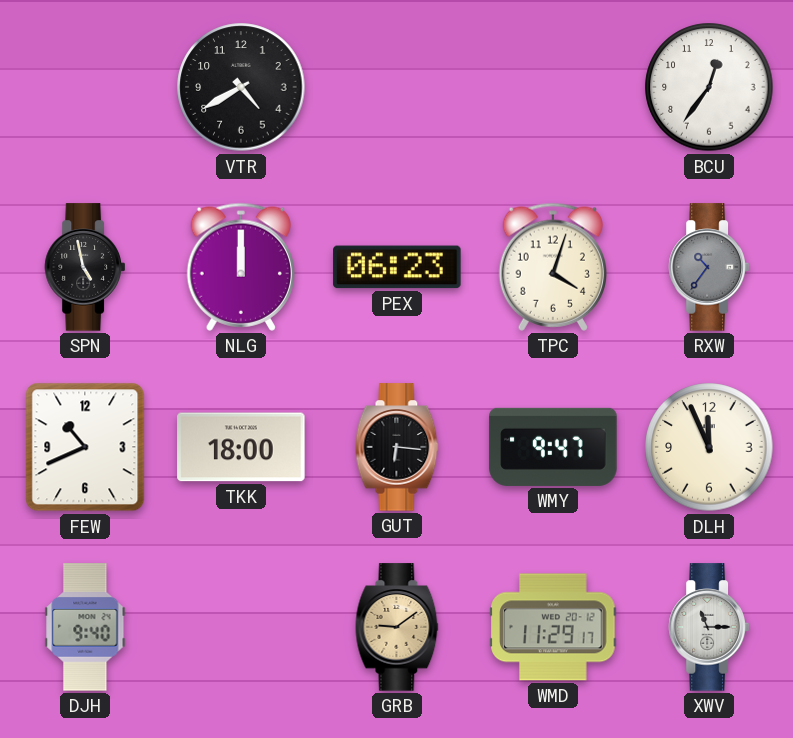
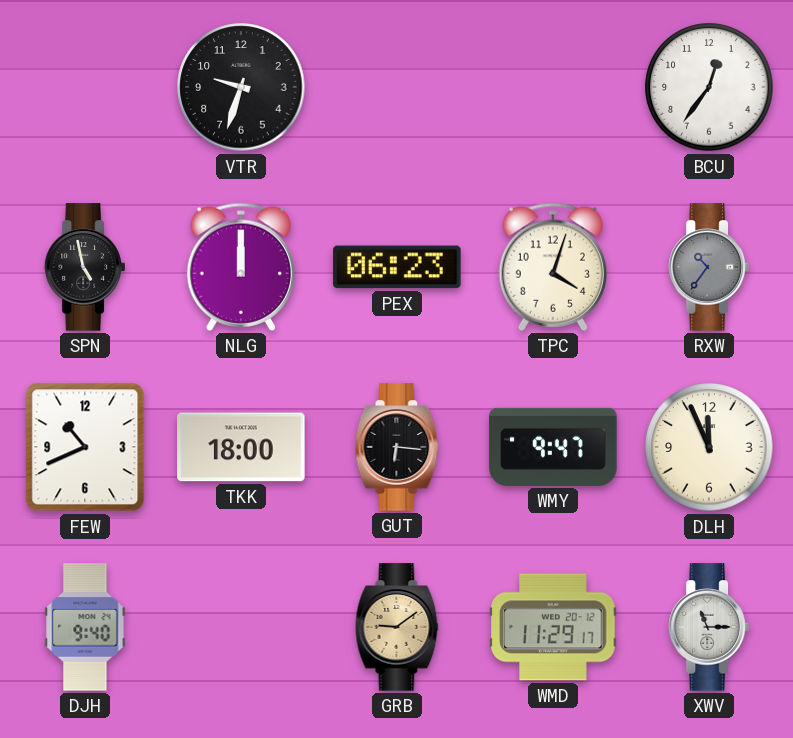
VTR: 4:40 -> 9:33
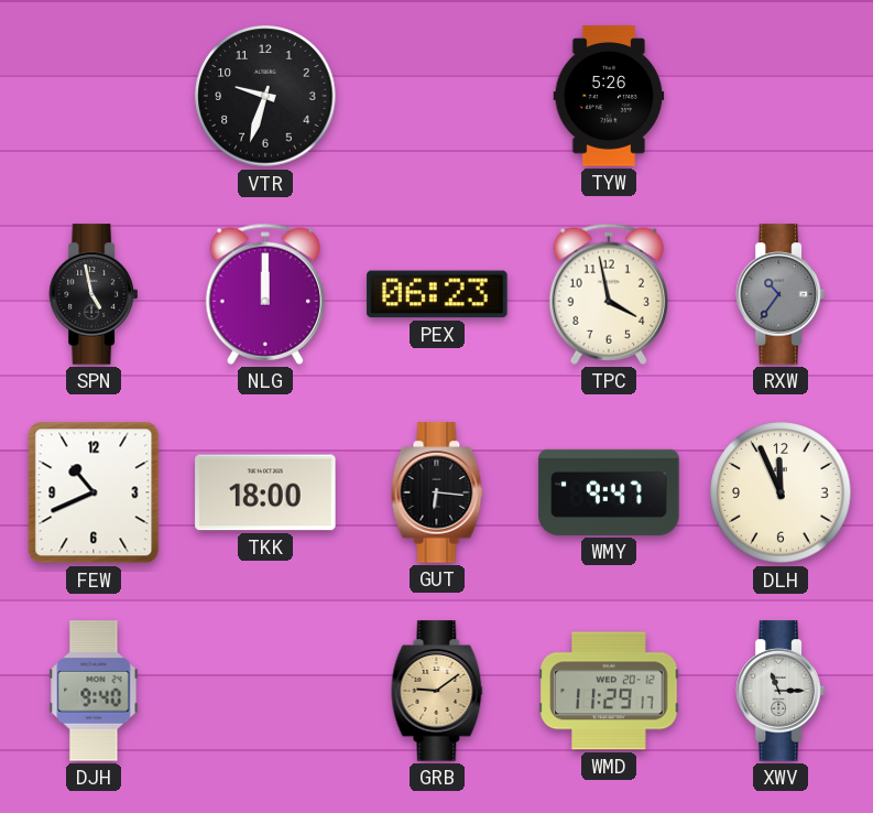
TYW: none -> 5:26
BCU: 12:36 -> none
TPC: 4:03 -> 3:58
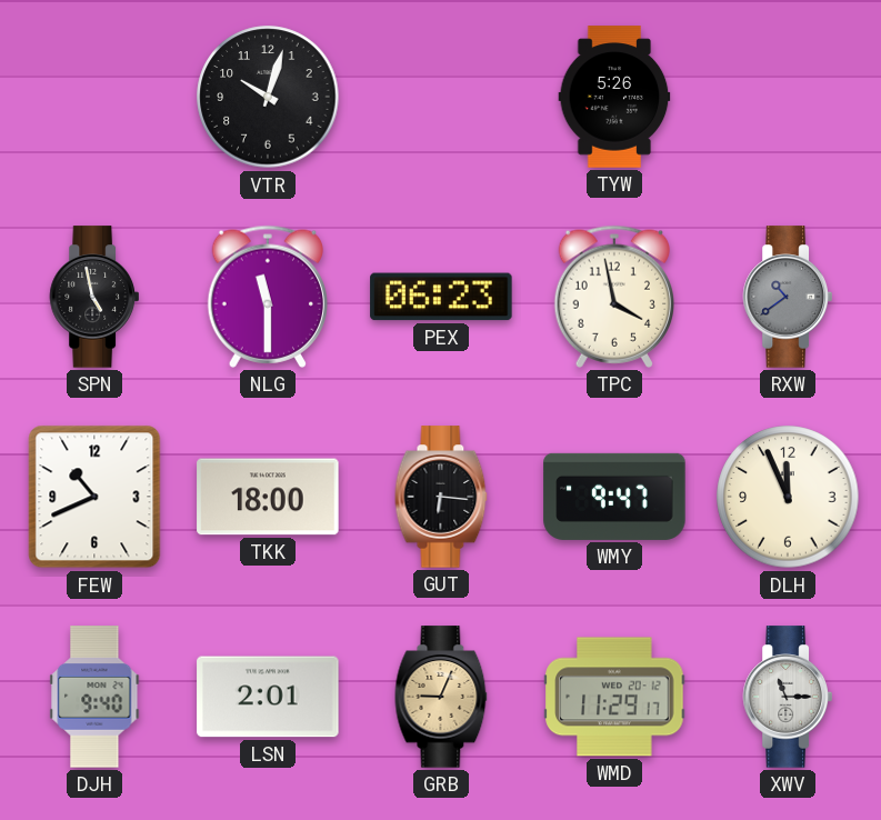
VTR: 9:33 -> 10:03
NLG: 12:00 -> 11:30
RXW: 10:36 -> 10:39
LSN: none -> 2:01
GRB: 9:09 -> 9:04
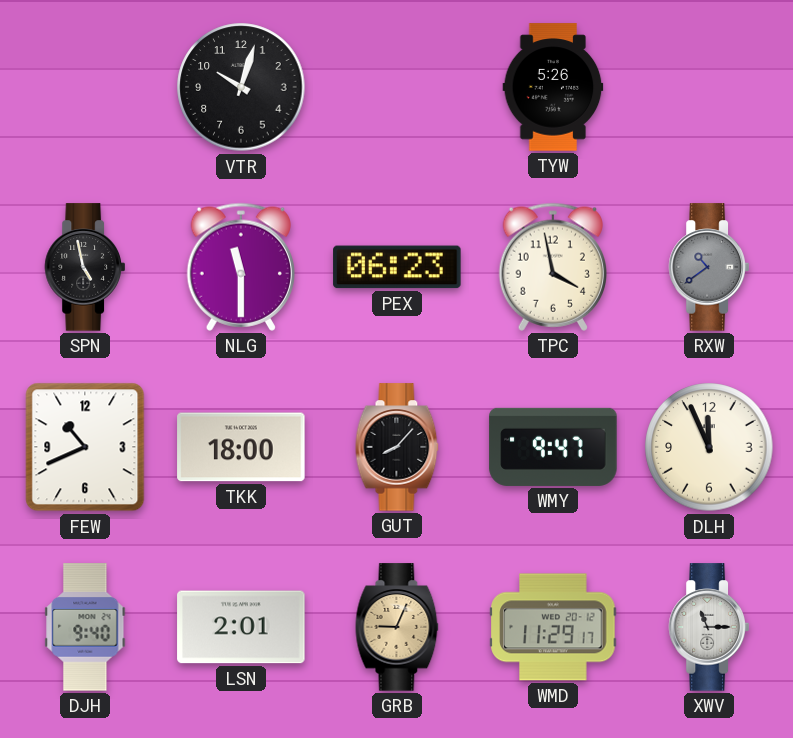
GUT: 6:16 -> 8:07
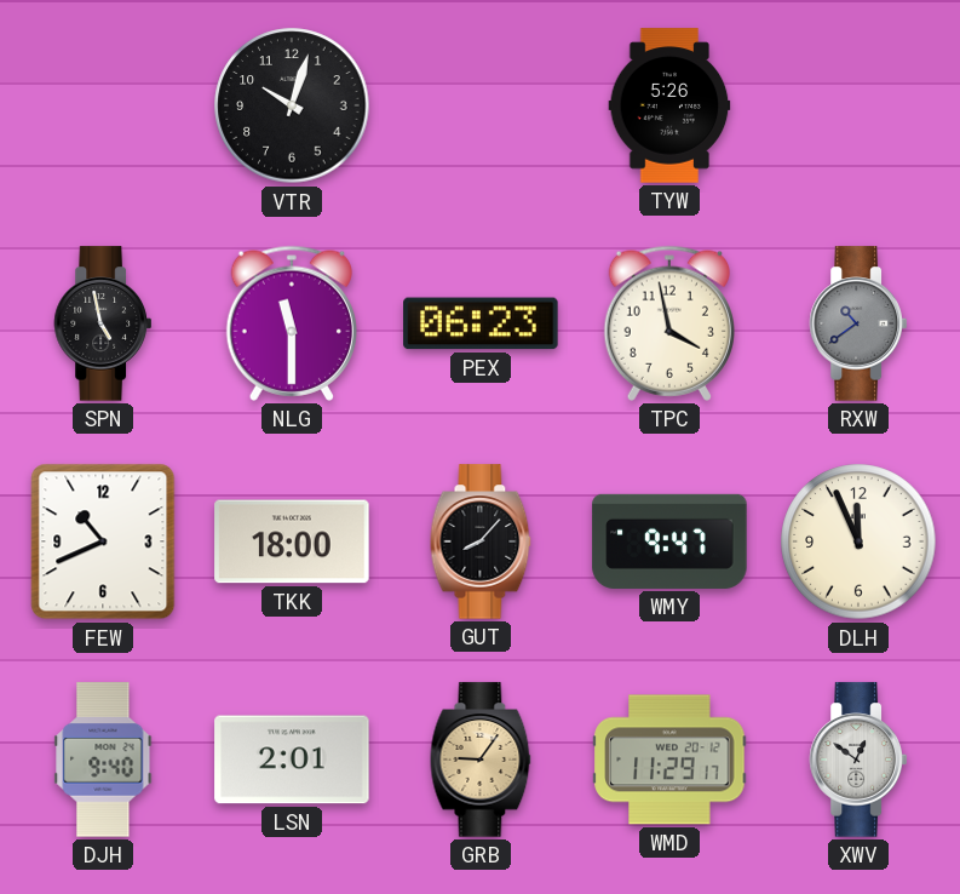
GRB: 9:04 -> 9:06
XWV: 11:15 -> 12:51
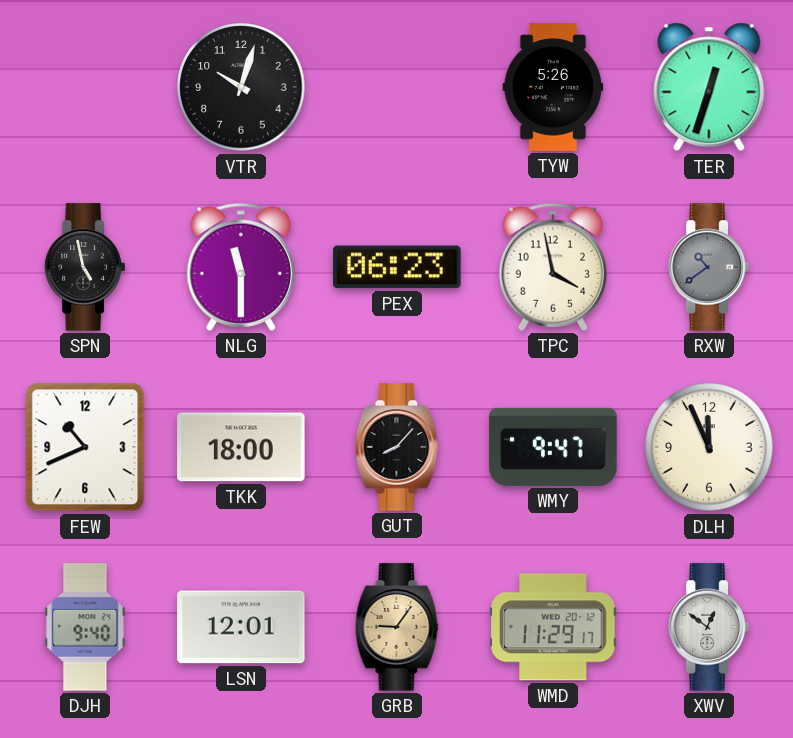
TER: none -> 12:33
LSN: 2:01 -> 12:01
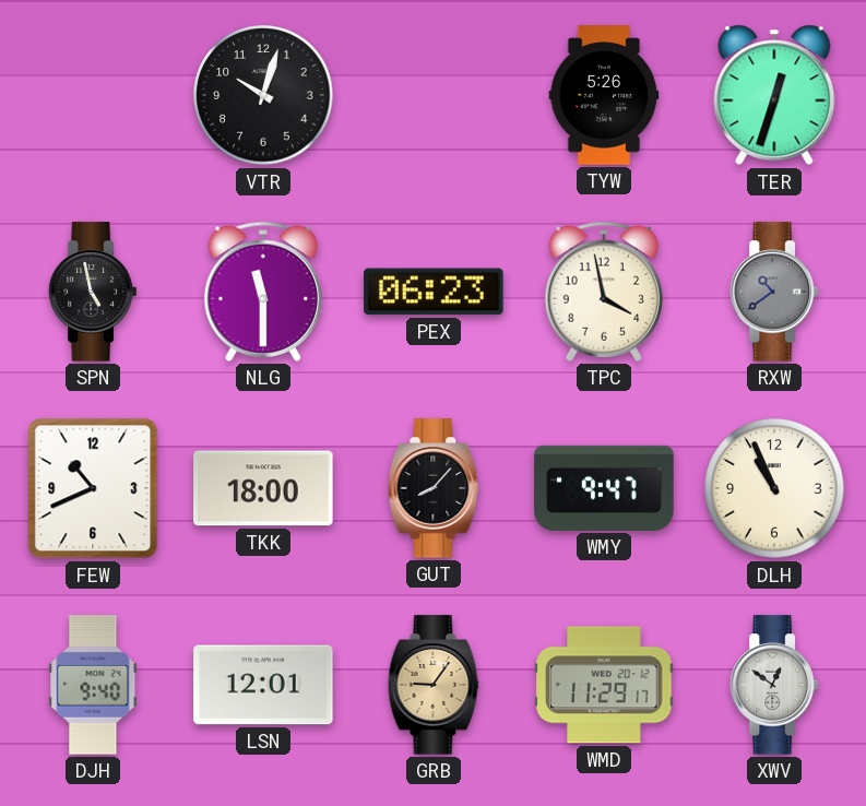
DLH: 11:56 -> 10:56
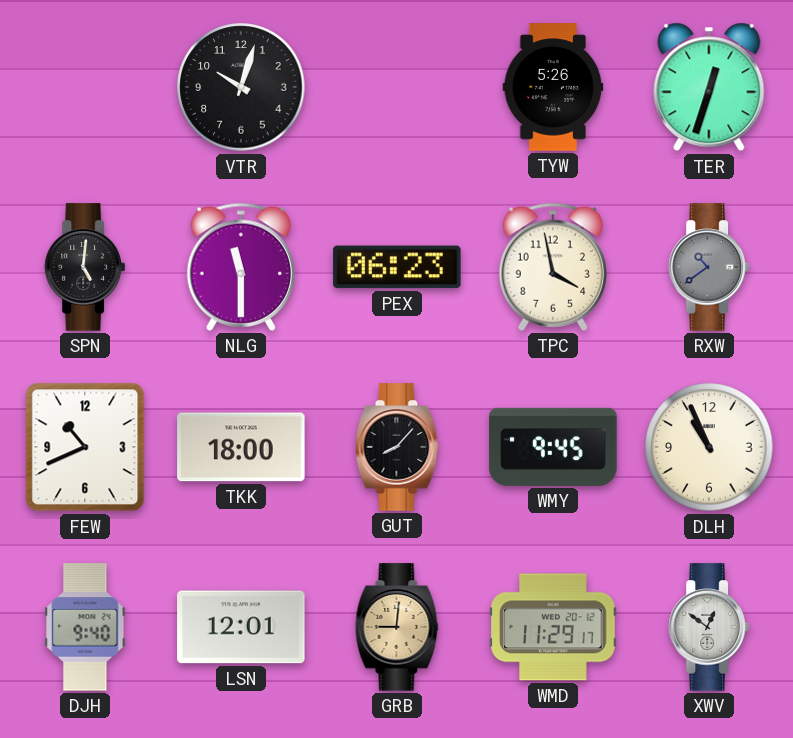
SPN: 4:58 -> 5:01
WMY: 9:47 -> 9:45
GRB: 9:06 -> 9:01
